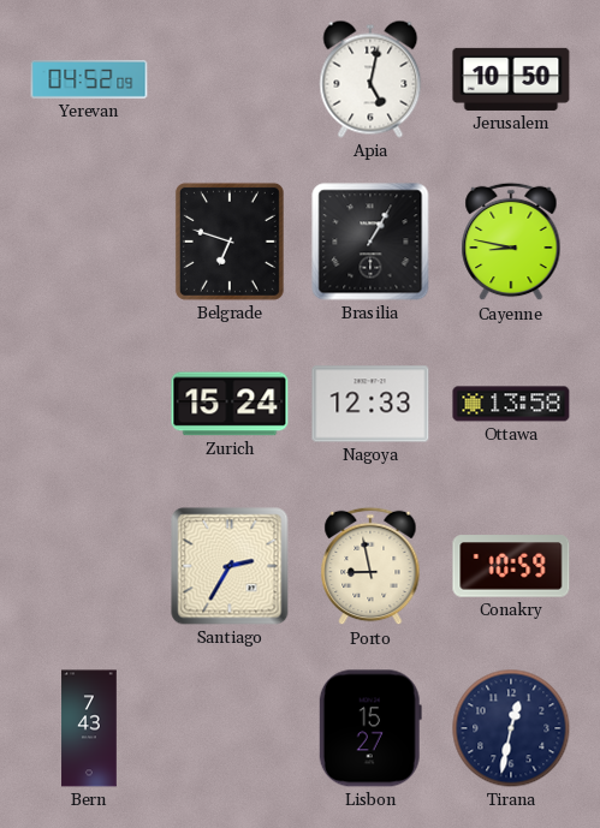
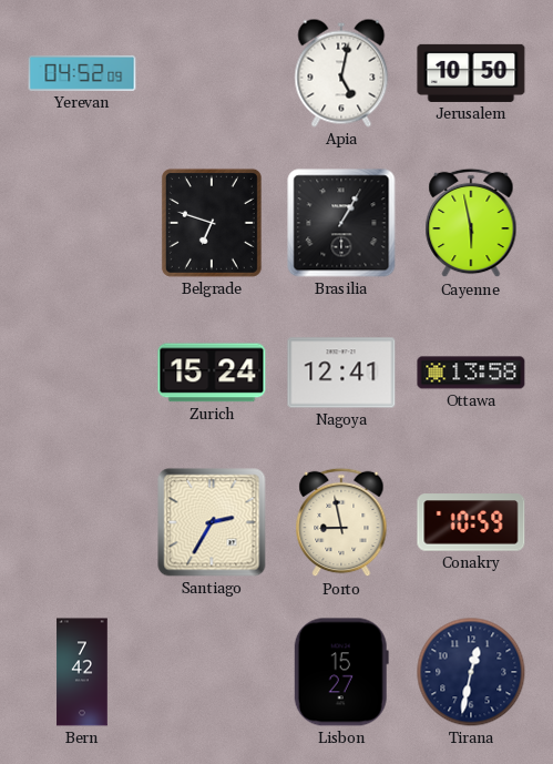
Cayenne: 8:47 -> 5:58
Nagoya: 12:33 -> 12:41
Bern: 7:43 -> 7:42
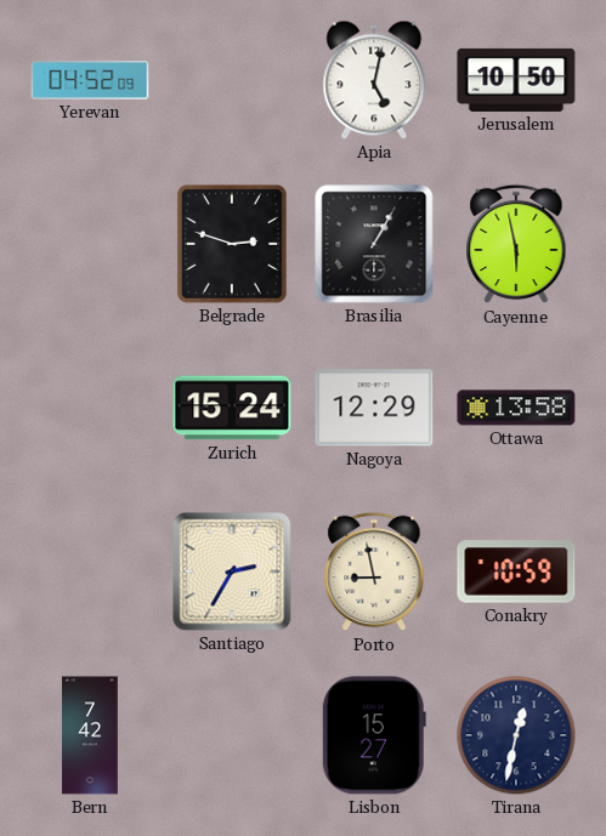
Belgrade: 6:48 -> 2:48
Nagoya: 12:41 -> 12:29
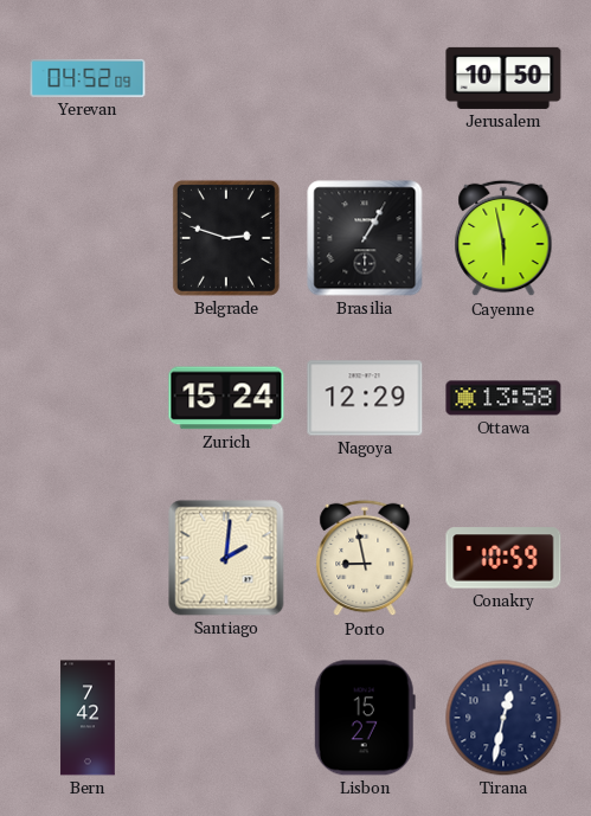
Apia: 5:02 -> none
Santiago: 2:35 -> 2:01
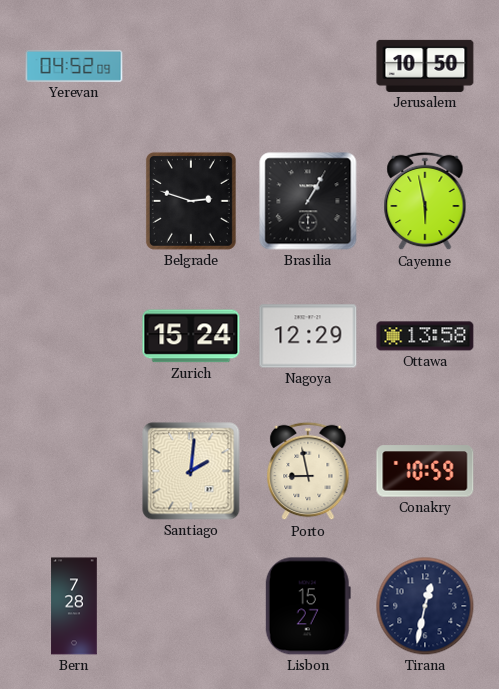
Bern: 7:42 -> 7:28
